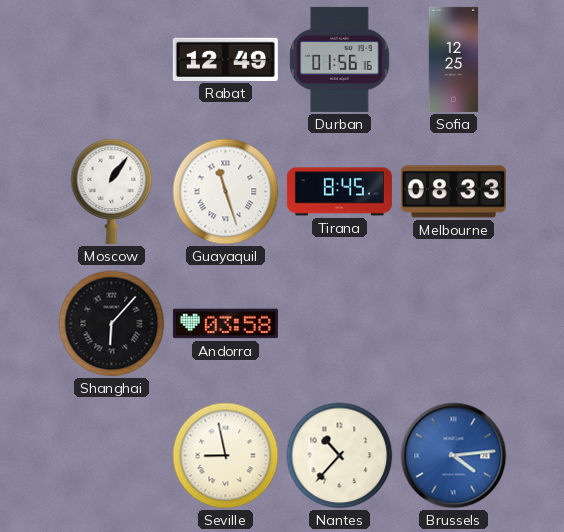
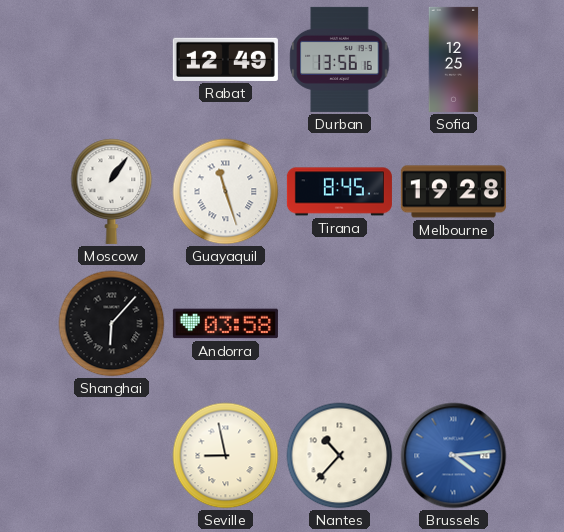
Durban: 01:56 -> 13:56
Melbourne: 08:33 -> 19:28
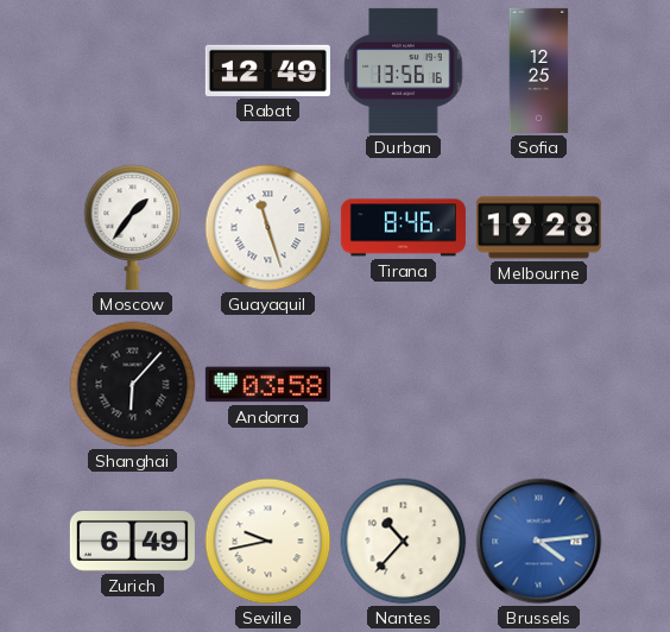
Moscow: 1:06 -> 1:36
Tirana: 8:45 -> 8:46
Zurich: none -> 6:49
Seville: 8:58 -> 9:43
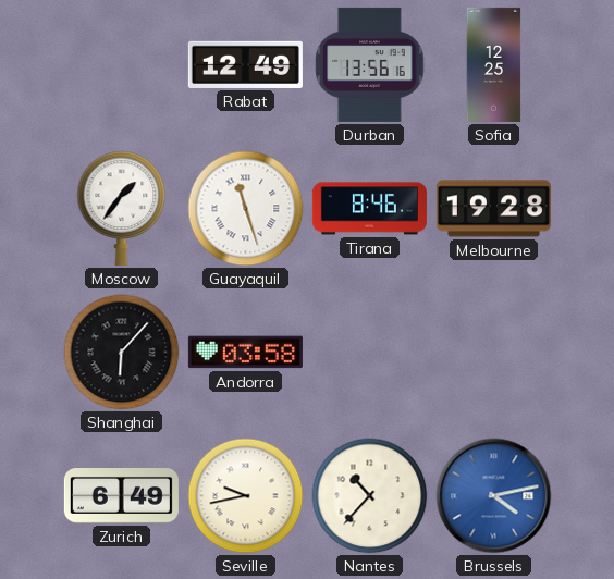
Brussels: 4:14 -> 4:13
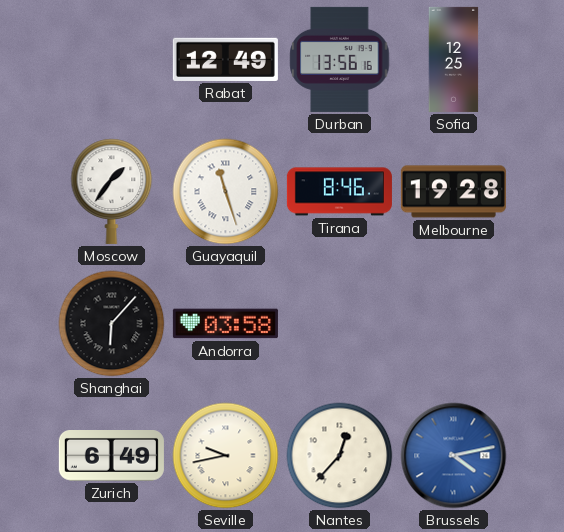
Nantes: 10:37 -> 12:37
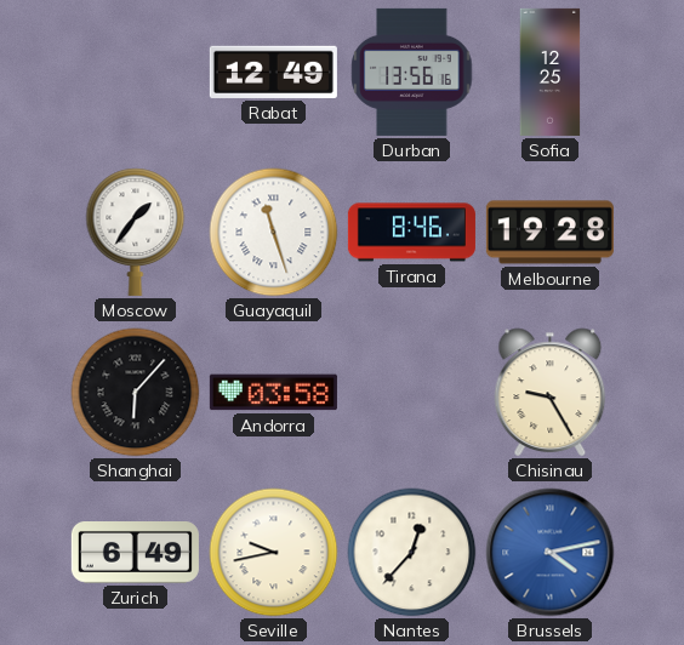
Chisinau: none -> 9:25
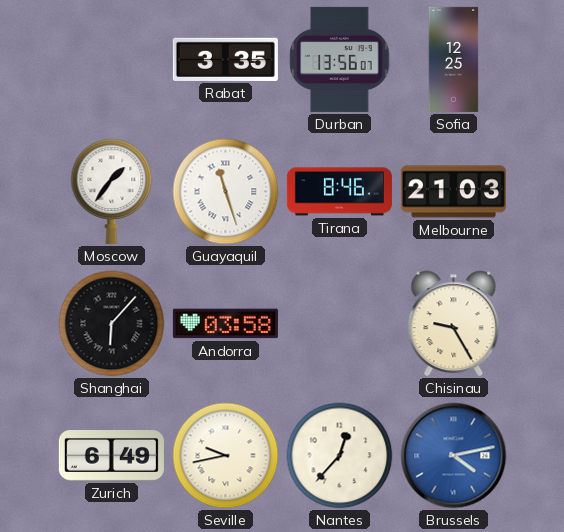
Rabat: 12:49 -> 3:35
Durban: 13:56:16 -> 13:56:07
Melbourne: 19:28 -> 21:03
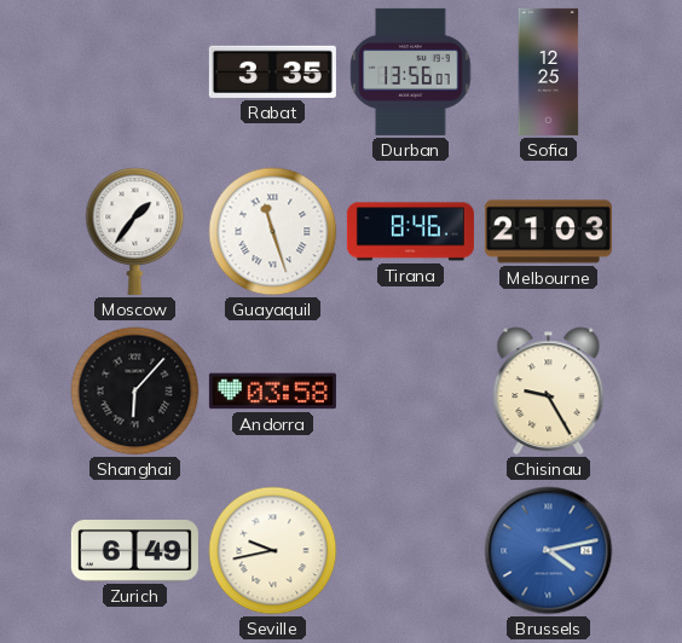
Nantes: 12:37 -> none
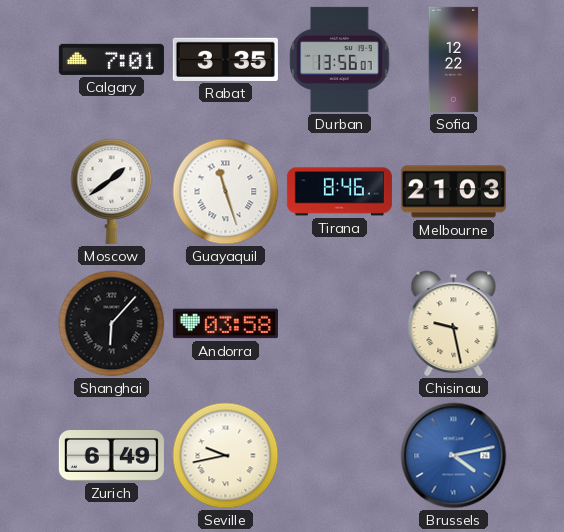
Calgary: none -> 7:01
Sofia: 12:25 -> 12:22
Moscow: 1:36 -> 1:39
Chisinau: 9:25 -> 9:28
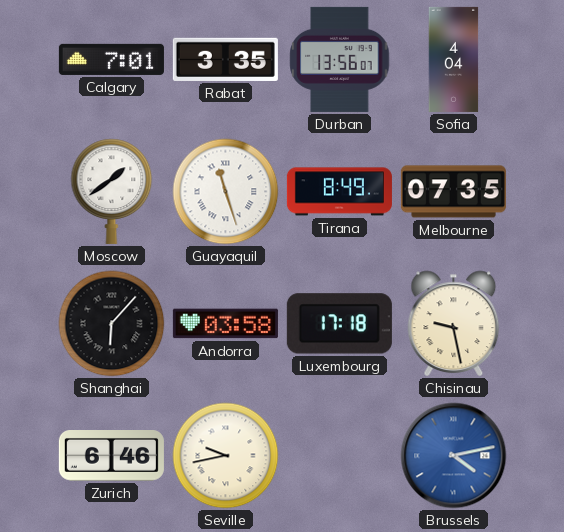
Sofia: 12:22 -> 4:04
Tirana: 8:46 -> 8:49
Melbourne: 21:03 -> 07:35
Luxembourg: none -> 17:18
Zurich: 6:49 -> 6:46
